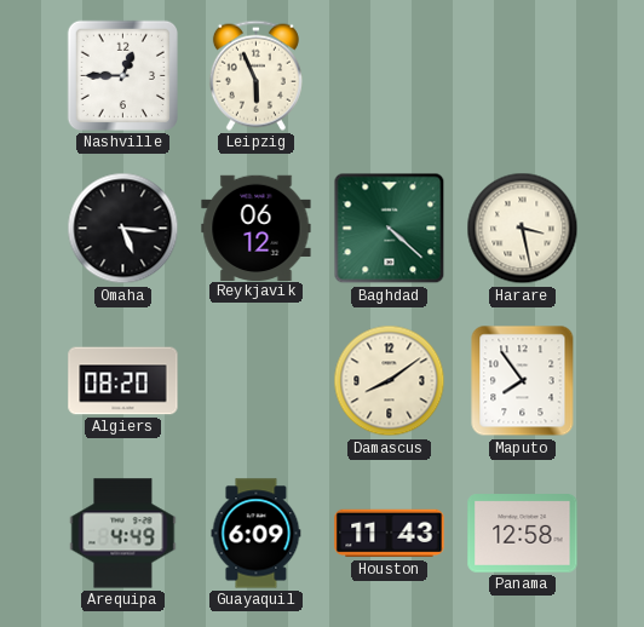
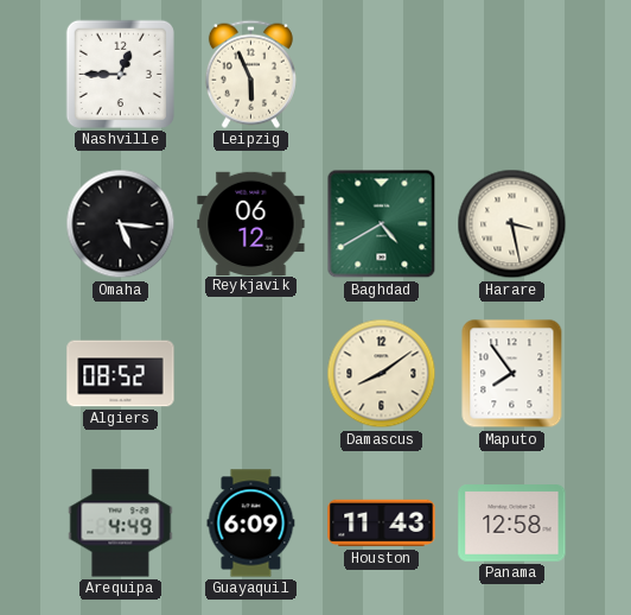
Baghdad: 4:22 -> 4:40
Algiers: 08:20 -> 08:52
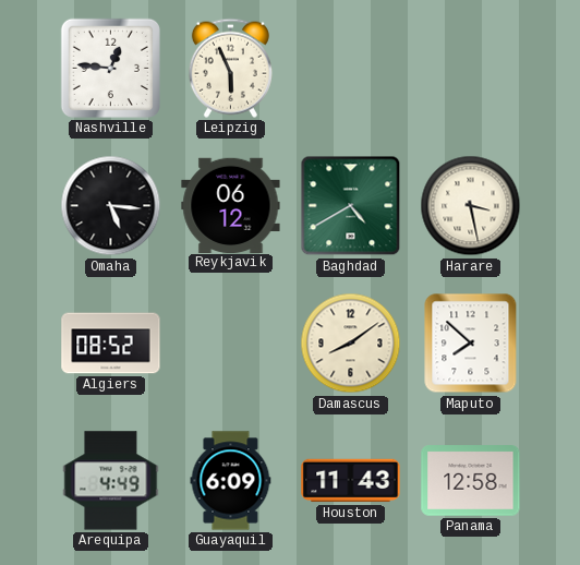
Nashville: 12:45 -> 12:46
Maputo: 7:54 -> 7:52
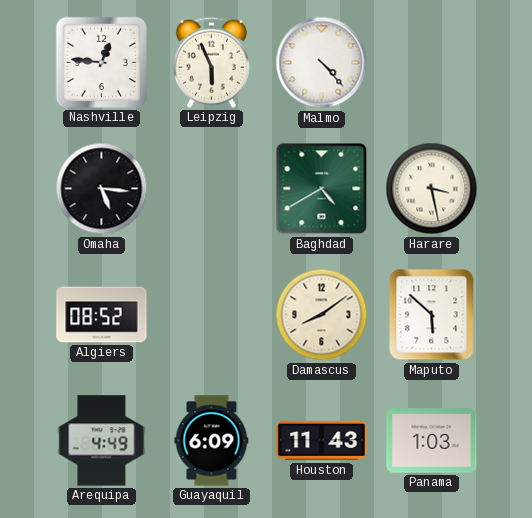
Malmo: none -> 4:23
Reykjavik: 06:12 -> none
Maputo: 7:52 -> 5:52
Panama: 12:58 -> 1:03
